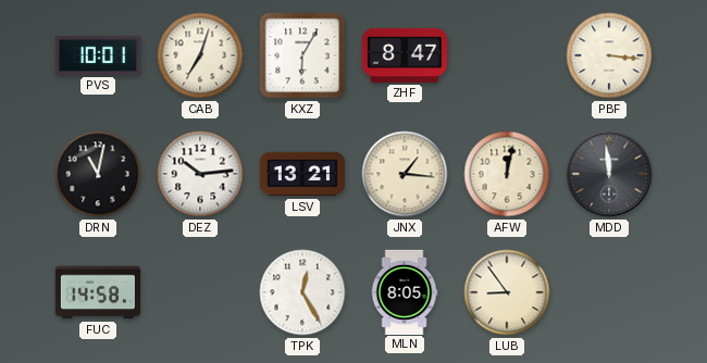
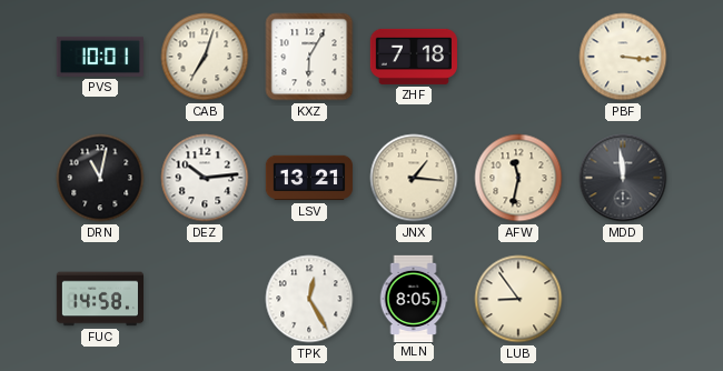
ZHF: 8:47 -> 7:18
AFW: 12:02 -> 11:32
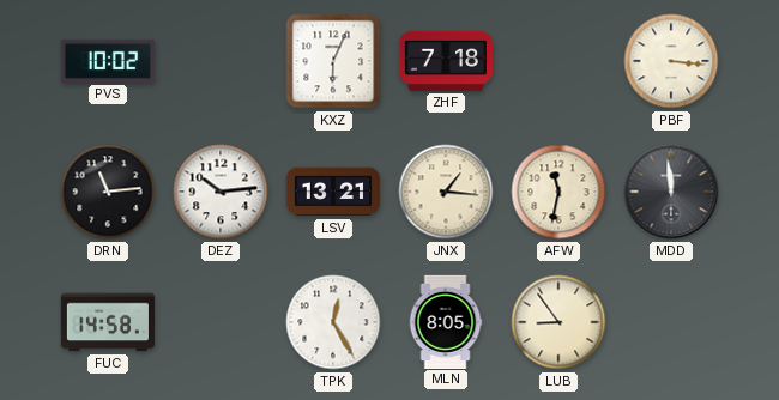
PVS: 10:01 -> 10:02
CAB: 7:03 -> none
KXZ: 6:05 -> 6:04
DRN: 11:02 -> 11:14
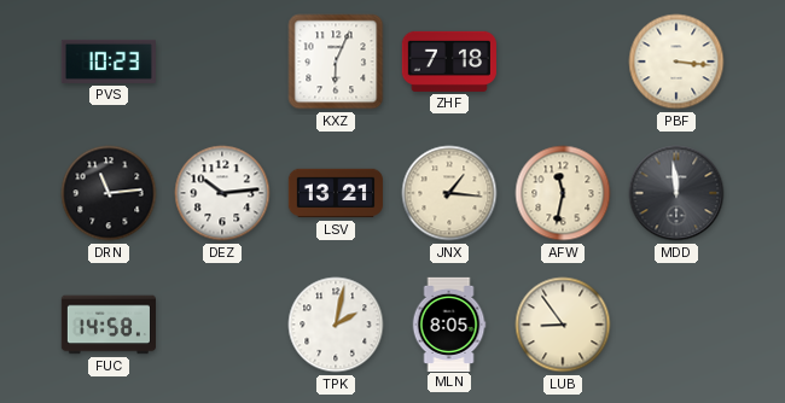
PVS: 10:02 -> 10:23
TPK: 12:25 -> 2:02
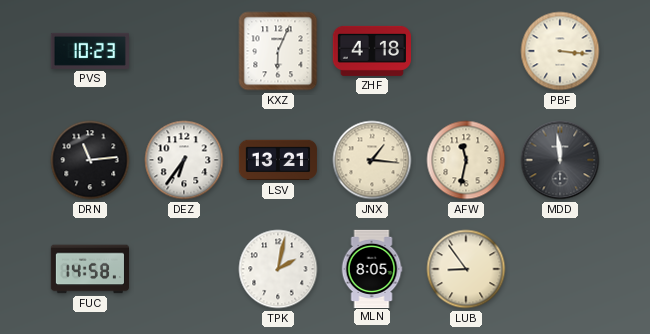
ZHF: 7:18 -> 4:18
DEZ: 10:14 -> 6:36
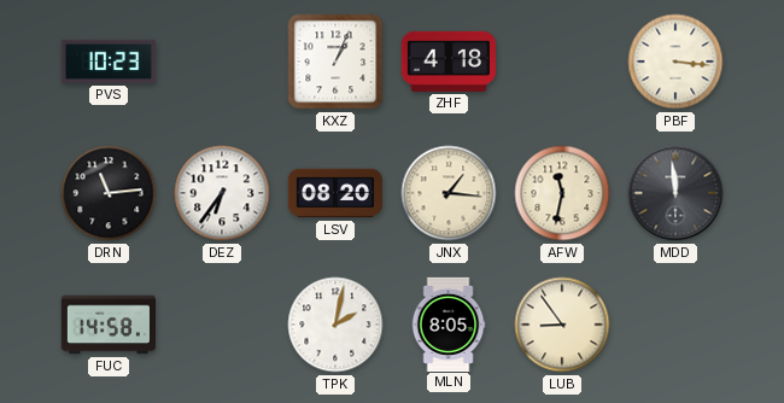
KXZ: 6:04 -> 1:04
LSV: 13:21 -> 08:20
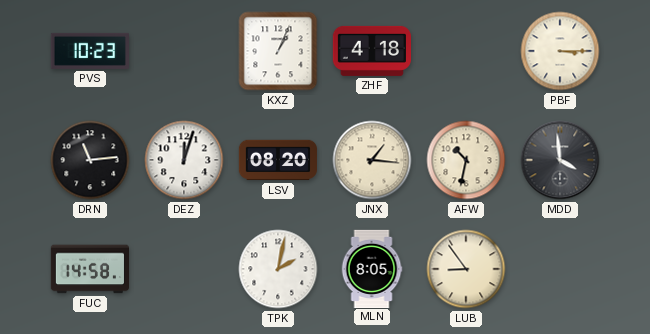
PBF: 3:16 -> 3:15
DEZ: 6:36 -> 12:03
AFW: 11:32 -> 10:32
MDD: 11:59 -> 3:59
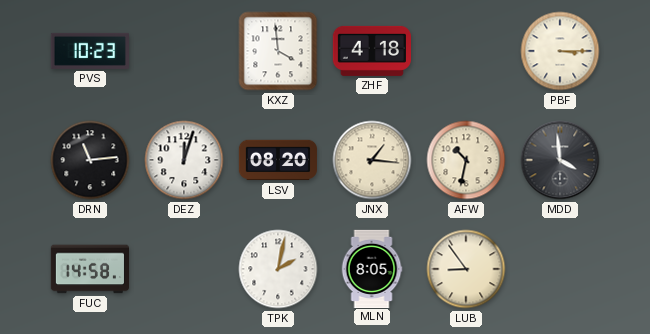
KXZ: 1:04 -> 3:59
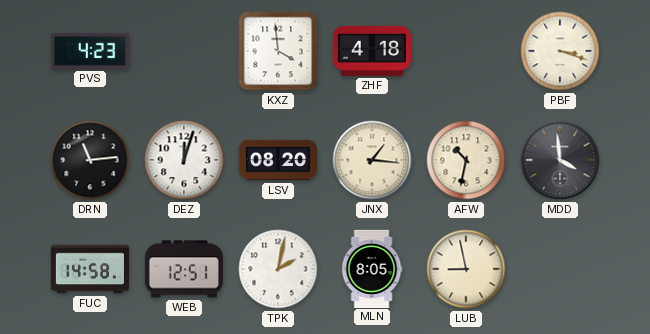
PVS: 10:23 -> 4:23
PBF: 3:15 -> 3:18
WEB: none -> 12:51
LUB: 8:54 -> 8:58
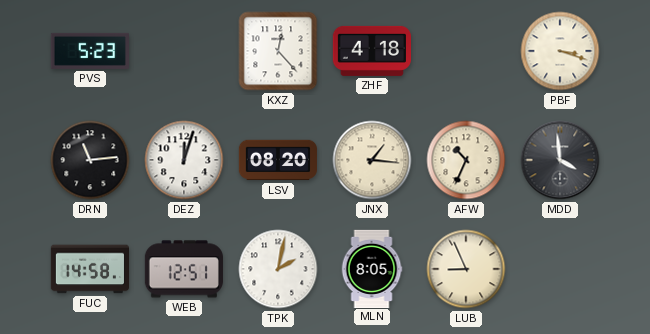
PVS: 4:23 -> 5:23
KXZ: 3:59 -> 12:23
AFW: 10:32 -> 10:34
LUB: 8:58 -> 8:56
